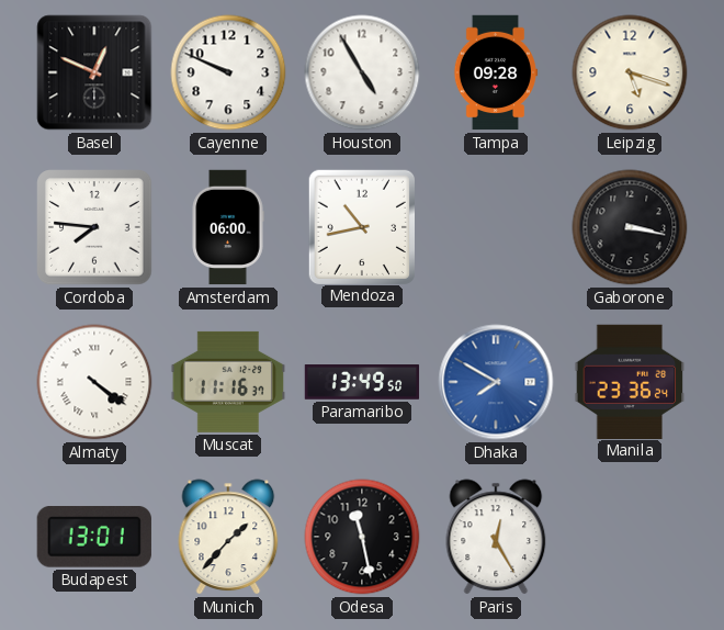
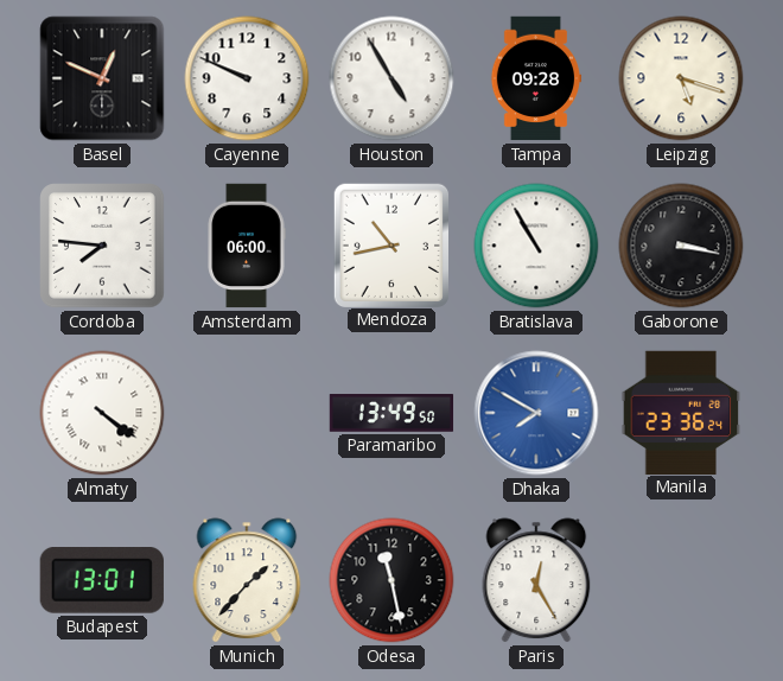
Bratislava: none -> 10:55
Muscat: 11:16 -> none
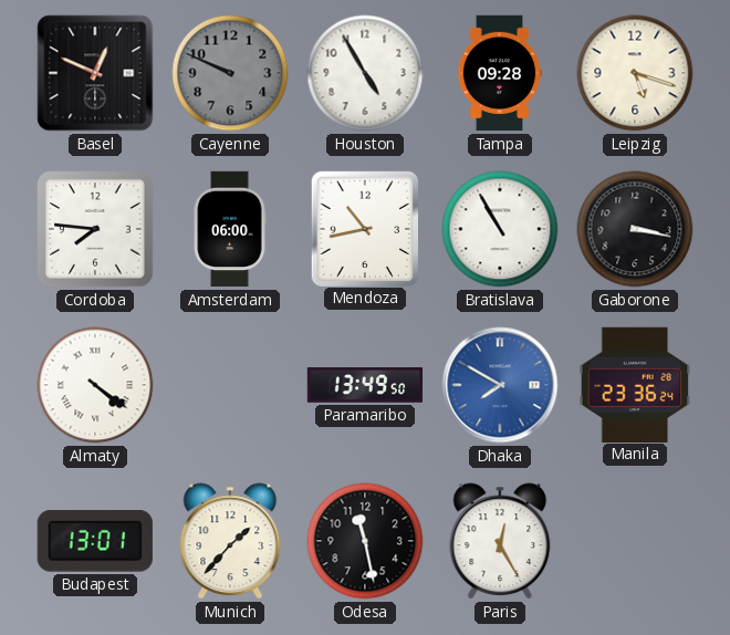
Cayenne dial: white -> grey
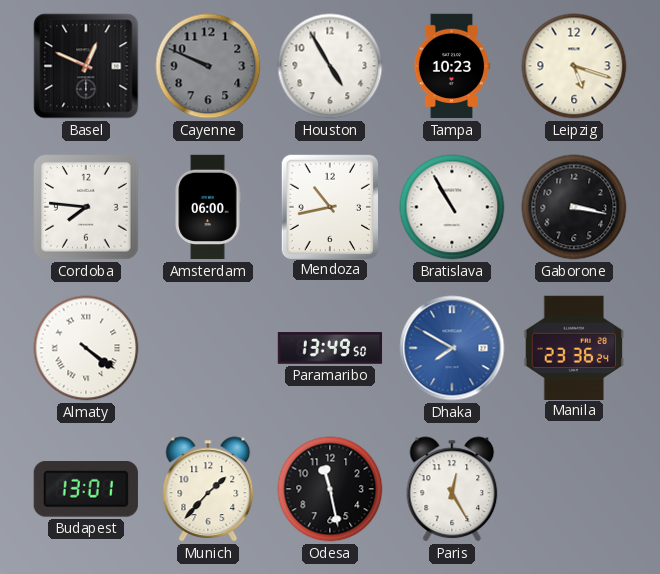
Tampa: 09:28 -> 10:23
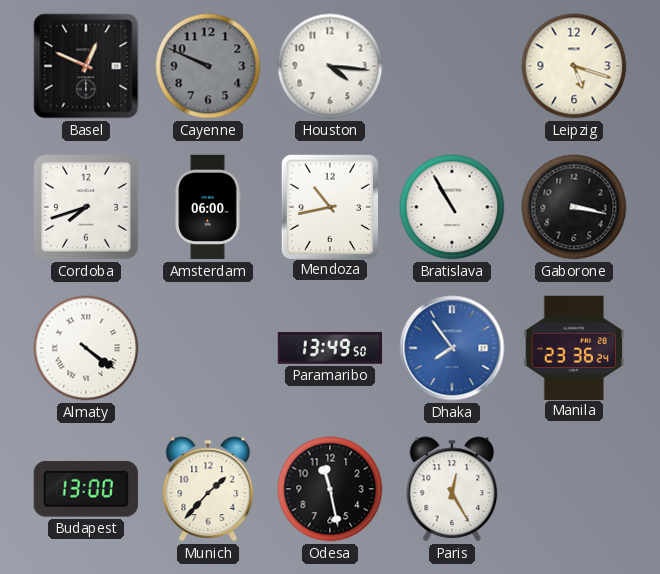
Houston: 4:55 -> 4:16
Tampa: 10:23 -> none
Cordoba: 7:46 -> 7:42
Dhaka: 7:50 -> 7:54
Budapest: 13:01 -> 13:00
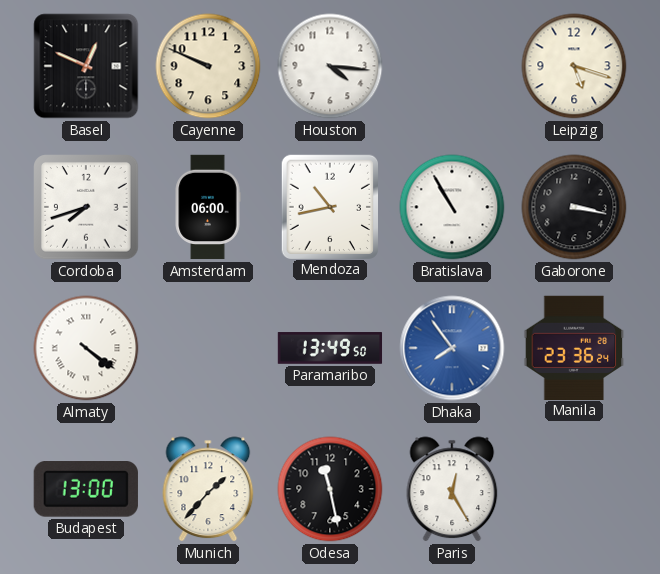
Cayenne dial: grey -> cream
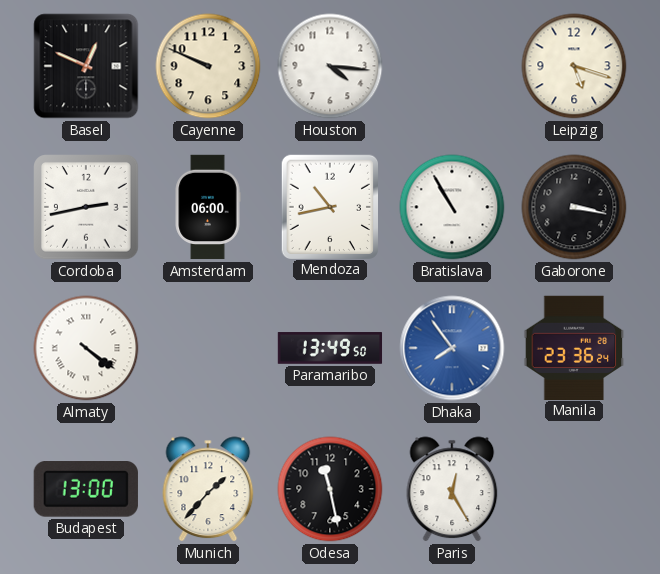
Cordoba: 7:42 -> 2:43
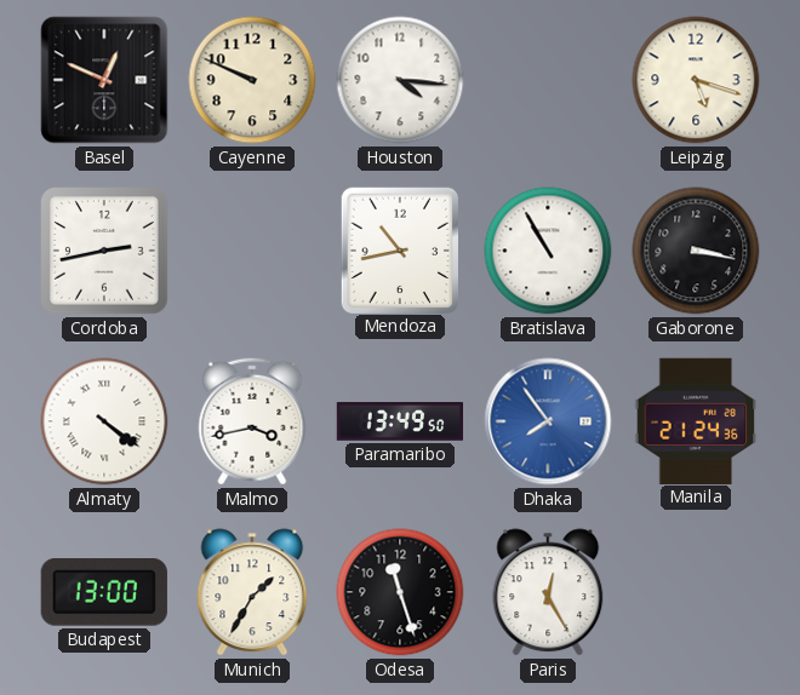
Amsterdam: 06:00 -> none
Malmo: none -> 3:43
Manila: 23:36 -> 21:24
Munich: 1:37 -> 1:35
Odesa: 11:28 -> 11:27
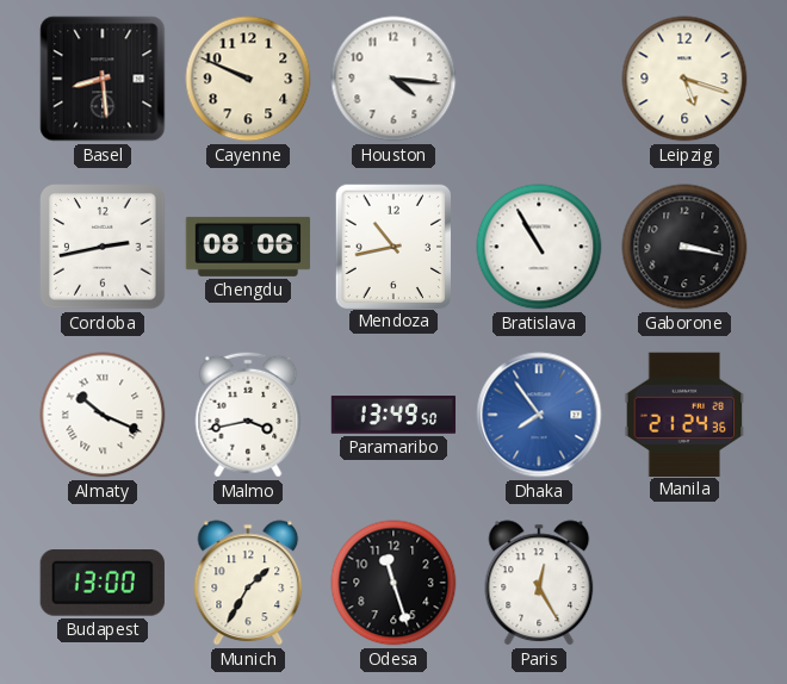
Basel: 12:49 -> 8:29
Chengdu: none -> 08:06
Almaty: 4:21 -> 10:19
